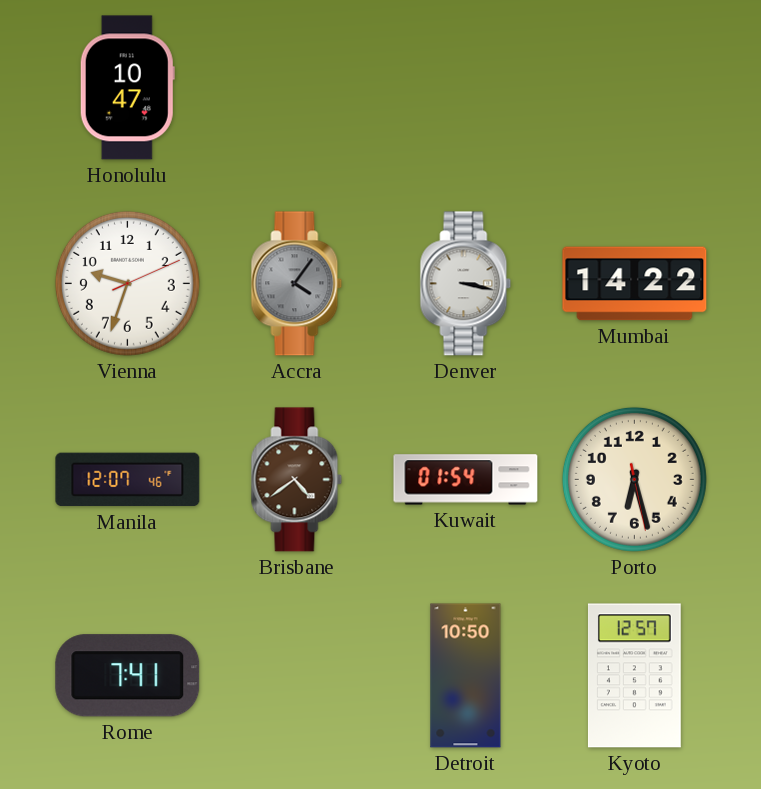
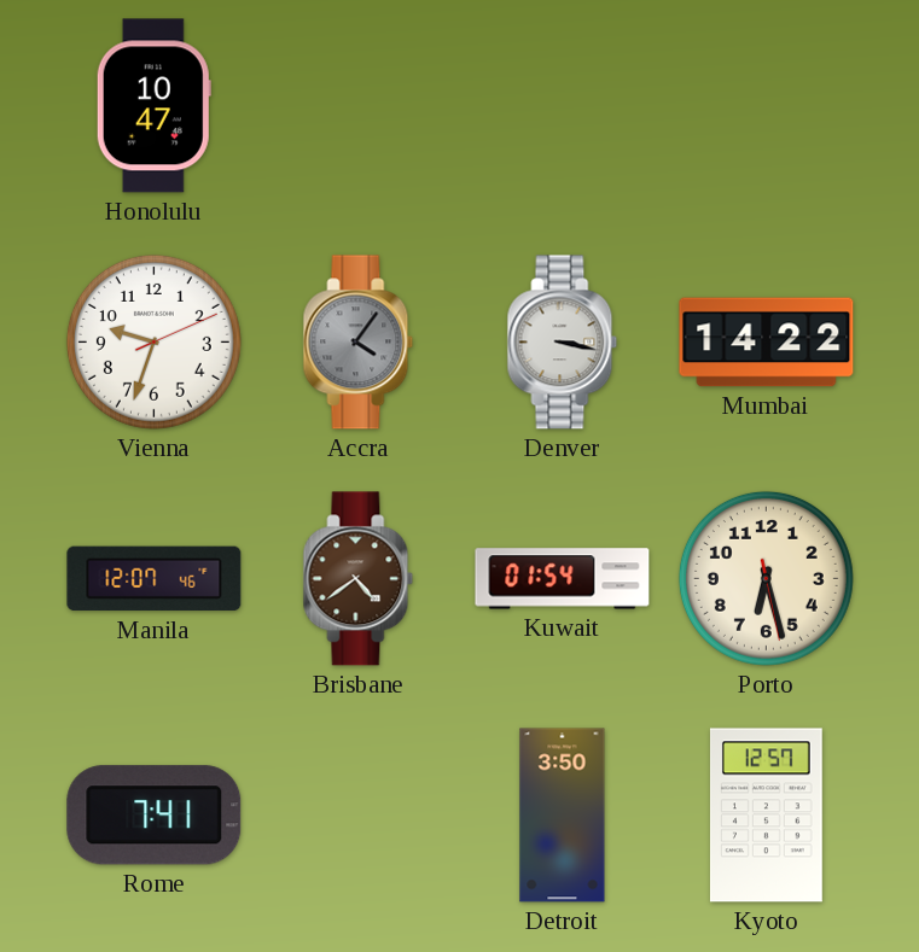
Detroit: 10:50 -> 3:50
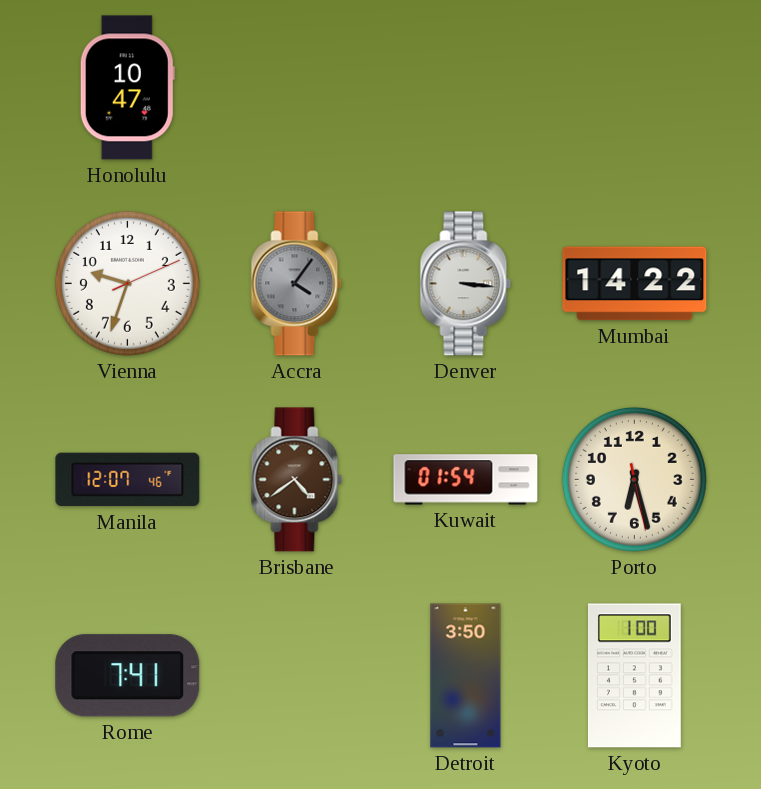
Denver: 3:17 -> 3:16
Kyoto: 12:57 -> 1:00
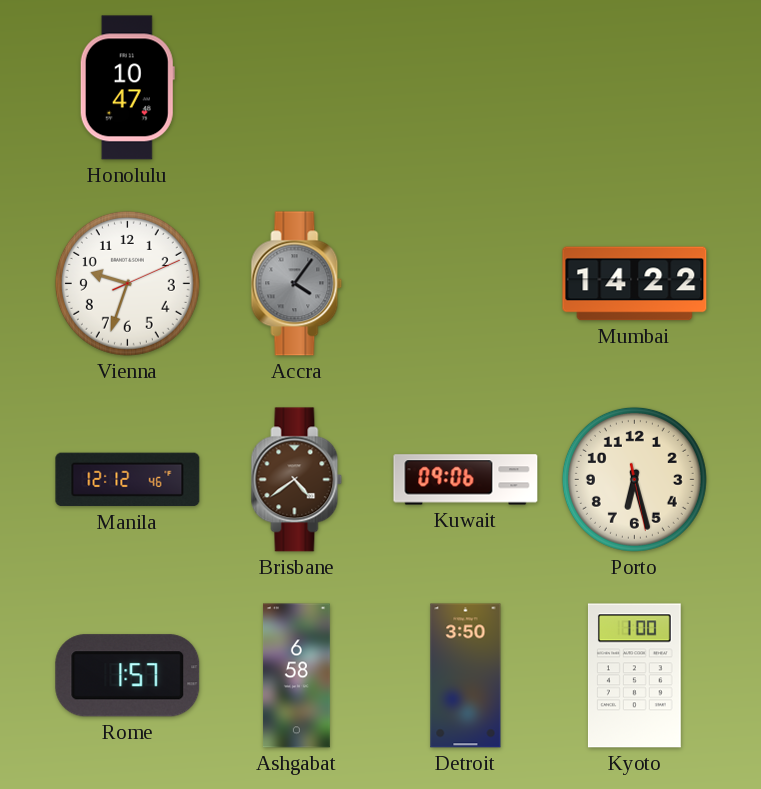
Denver: 3:16 -> none
Manila: 12:07 -> 12:12
Kuwait: 01:54 -> 09:06
Rome: 7:41 -> 1:57
Ashgabat: none -> 6:58
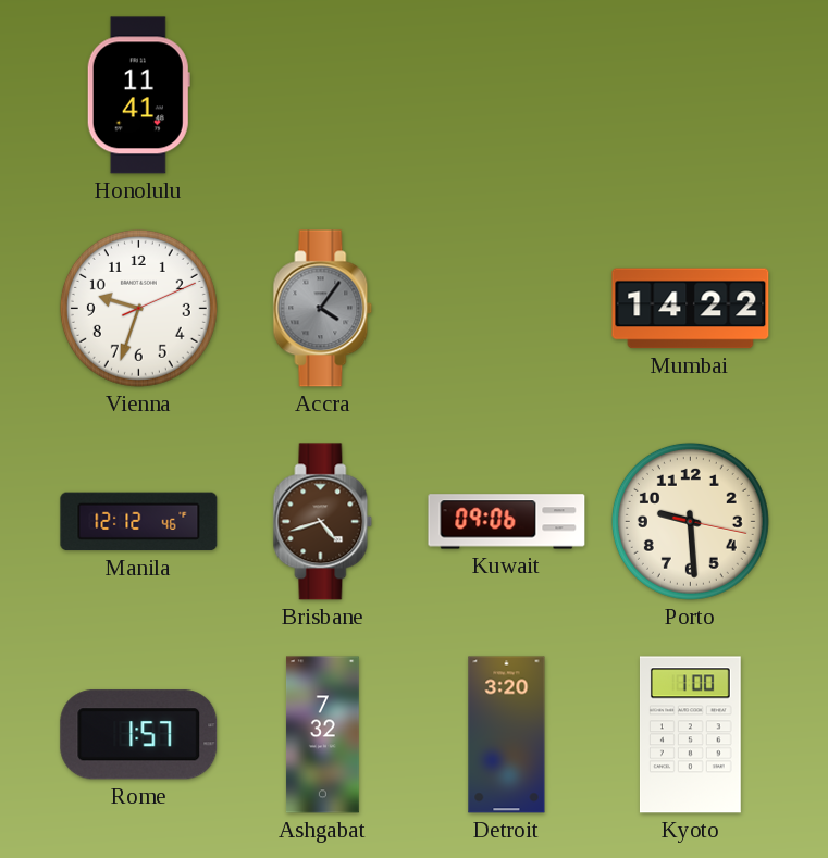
Honolulu: 10:47 -> 11:41
Brisbane: 4:39 -> 4:42
Porto: 6:27 -> 9:29
Ashgabat: 6:58 -> 7:32
Detroit: 3:50 -> 3:20
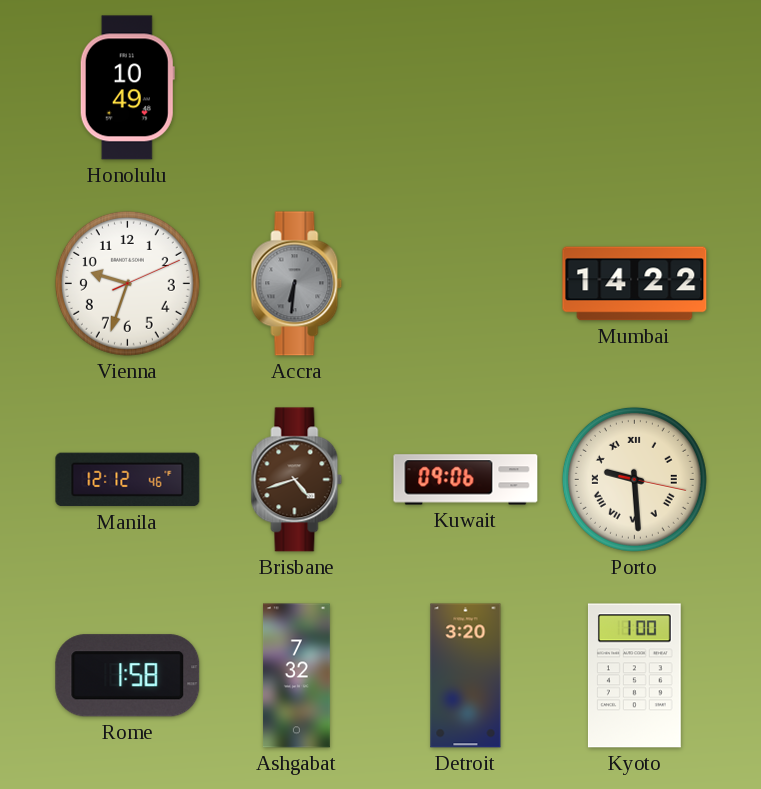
Honolulu: 11:41 -> 10:49
Accra: 4:06 -> 6:31
Porto numerals: Arabic -> Roman
Rome: 1:57 -> 1:58
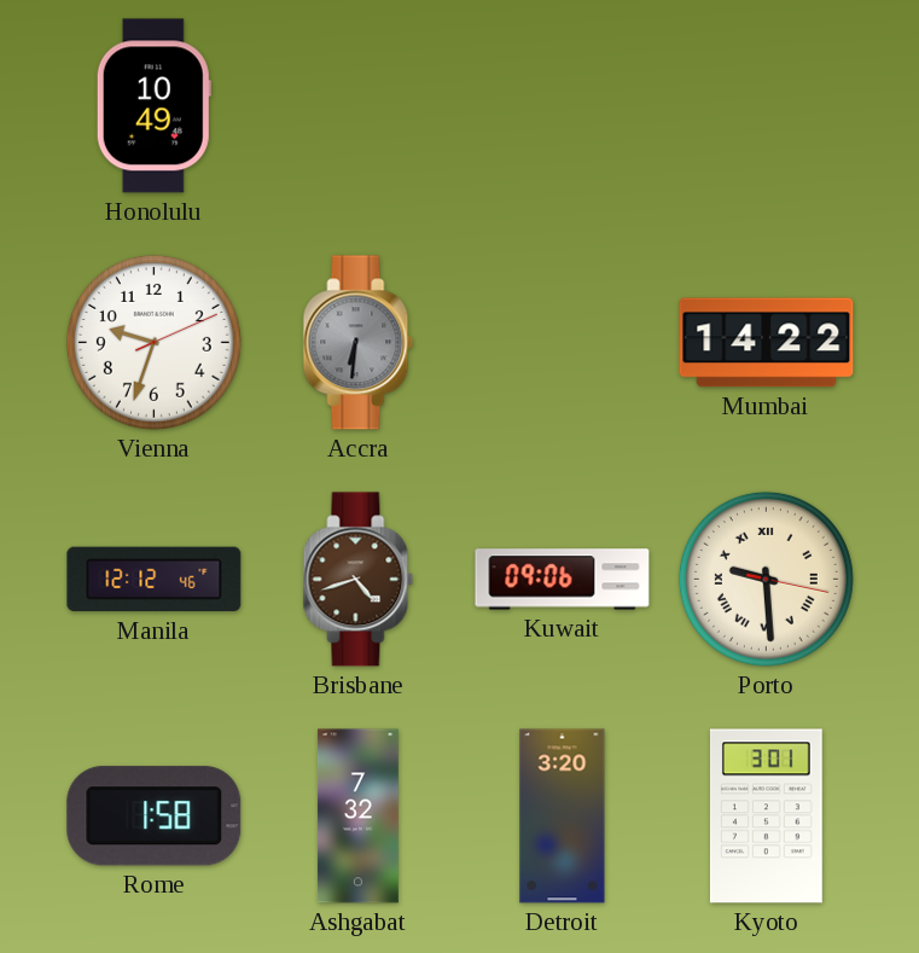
Kyoto: 1:00 -> 3:01
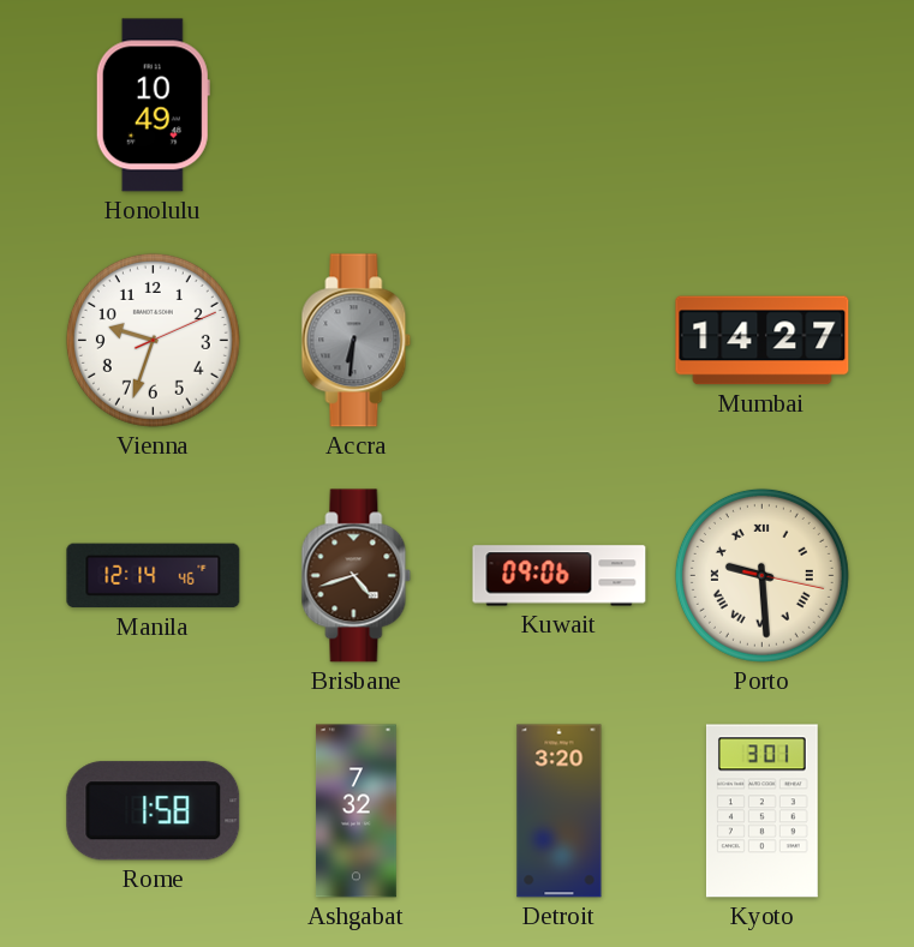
Mumbai: 14:22 -> 14:27
Manila: 12:12 -> 12:14
